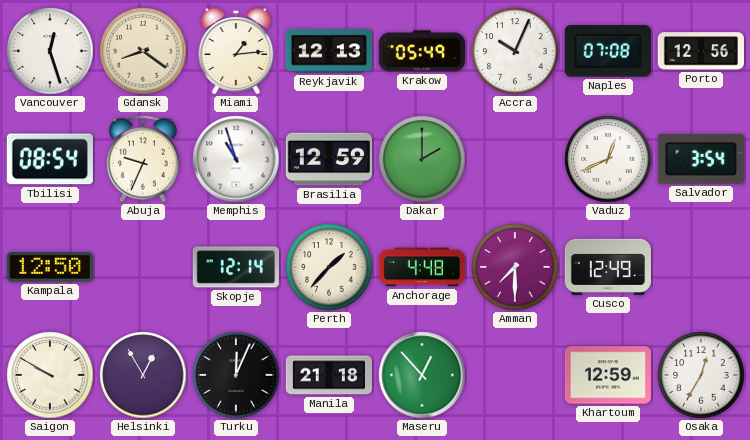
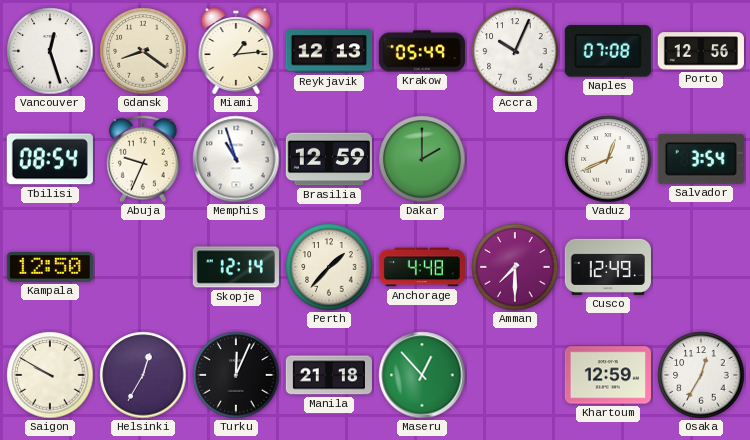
Helsinki: 12:55 -> 12:35
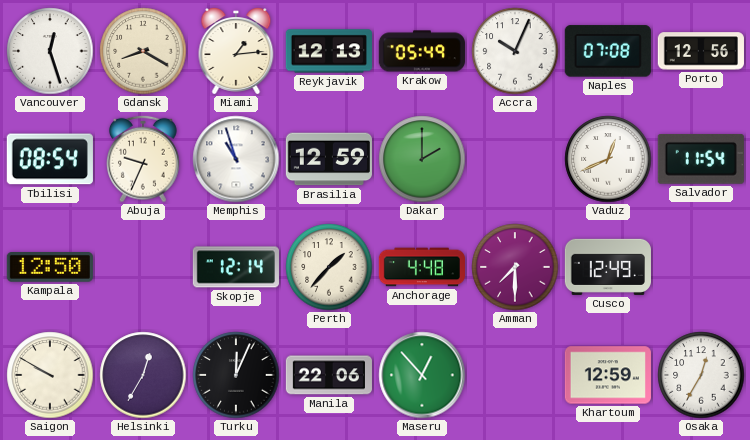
Gdansk: 8:21 -> 8:20
Salvador: 3:54 -> 11:54
Manila: 21:18 -> 22:06
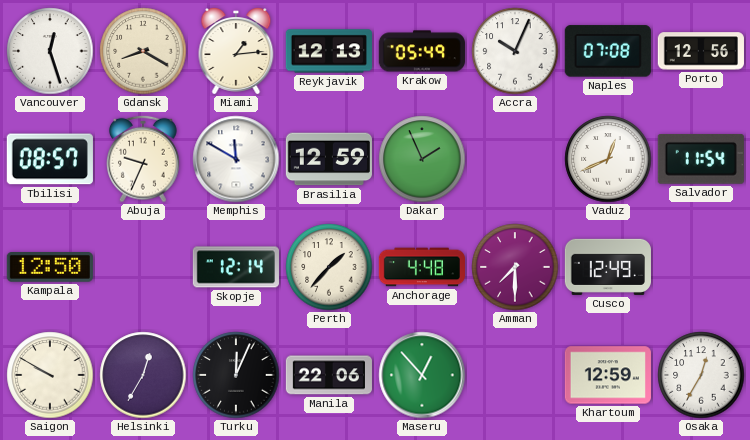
Tbilisi: 08:54 -> 08:57
Memphis: 10:57 -> 11:50
Dakar: 2:00 -> 1:56
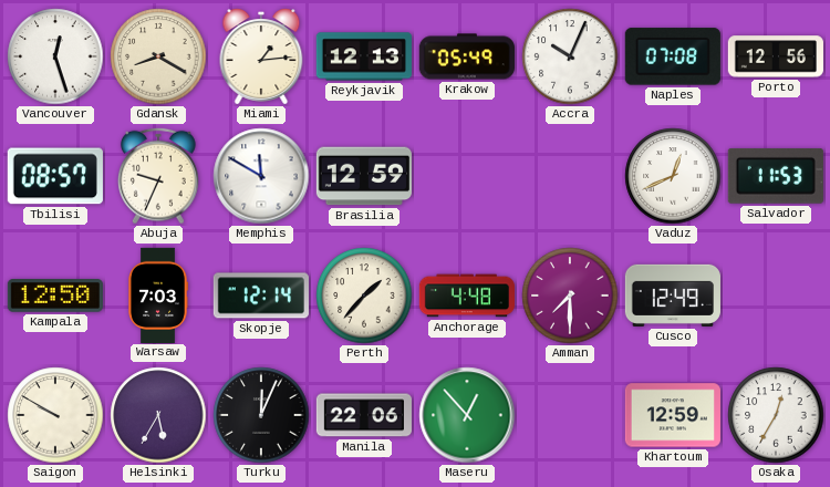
Dakar: 1:56 -> none
Salvador: 11:54 -> 11:53
Warsaw: none -> 7:03
Helsinki: 12:35 -> 5:35
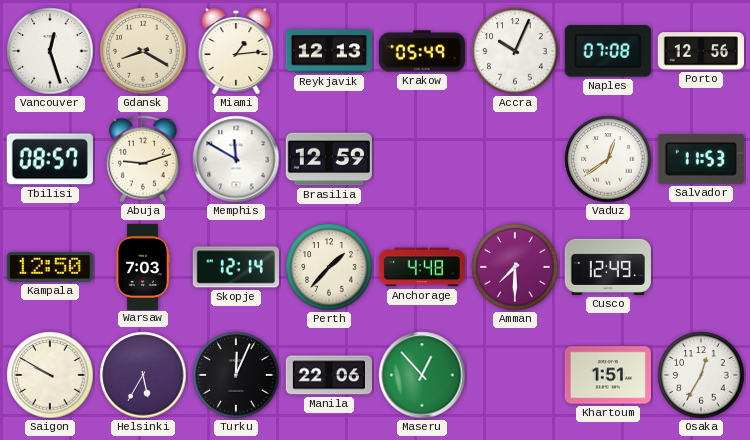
Abuja: 9:34 -> 9:12
Vaduz: 12:41 -> 12:39
Khartoum: 12:59 -> 1:51
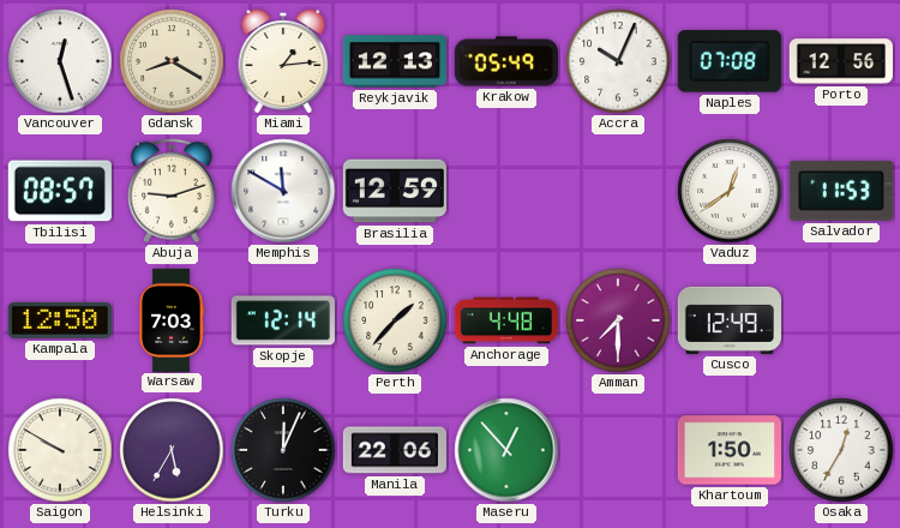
Khartoum: 1:51 -> 1:50
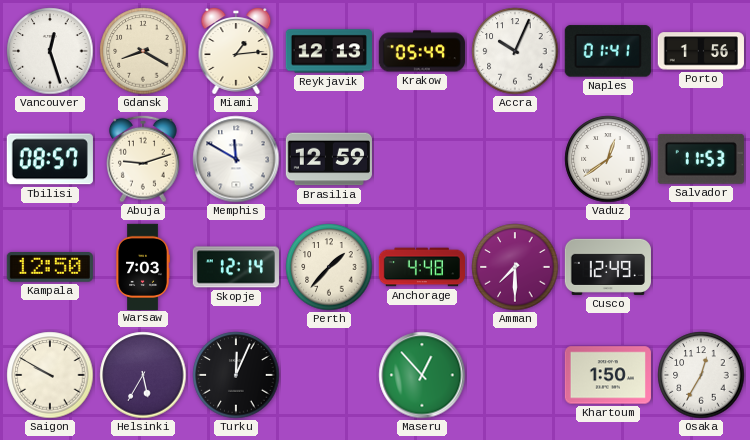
Naples: 07:08 -> 01:41
Porto: 12:56 -> 1:56
Manila: 22:06 -> none
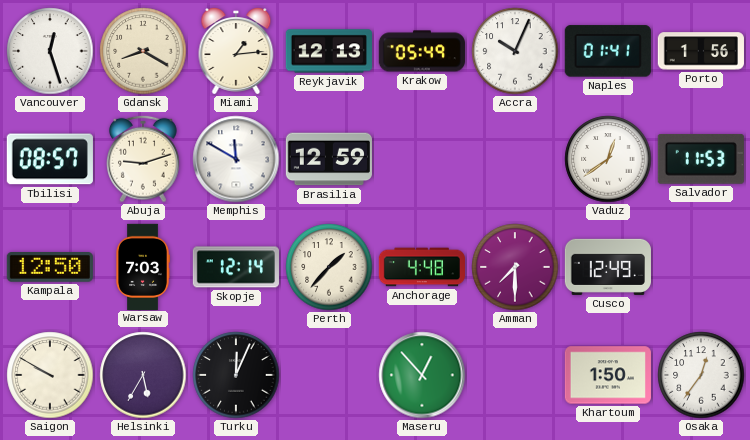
Osaka: 12:35 -> 12:36
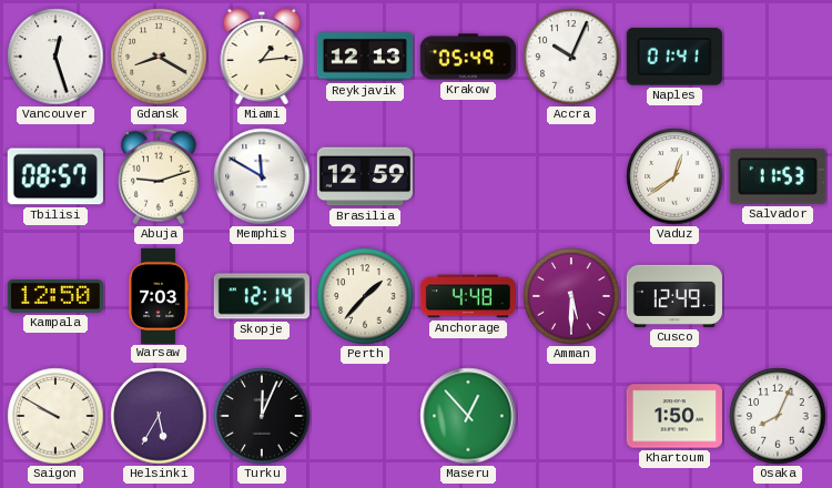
Porto: 1:56 -> none
Amman: 7:30 -> 5:30
Osaka: 12:36 -> 8:04
